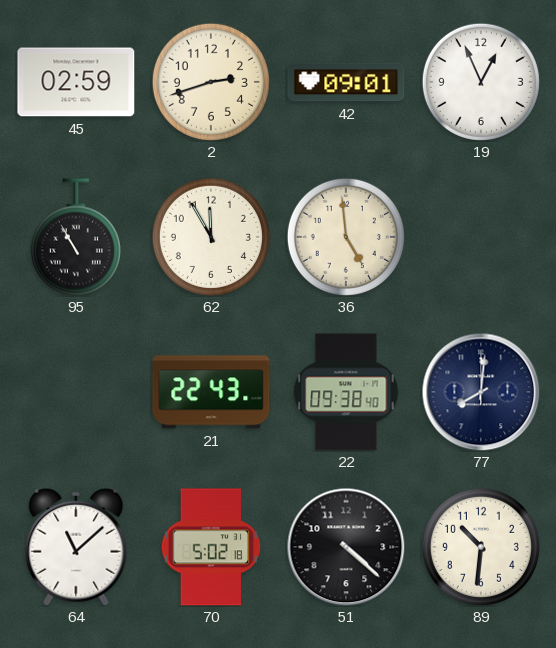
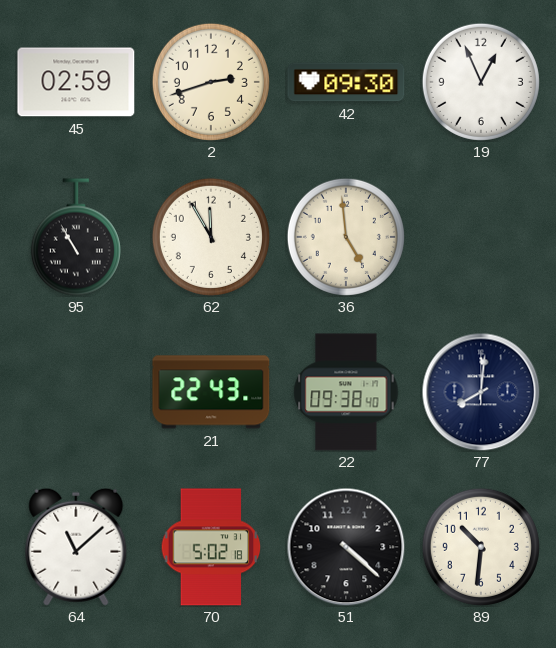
42: 09:01 -> 09:30
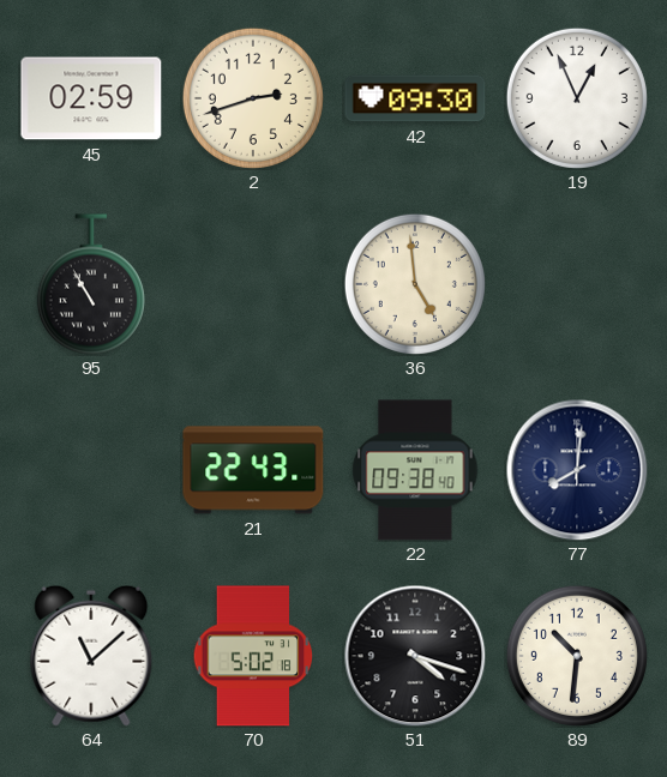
62: 11:55 -> none
51: 4:22 -> 4:18
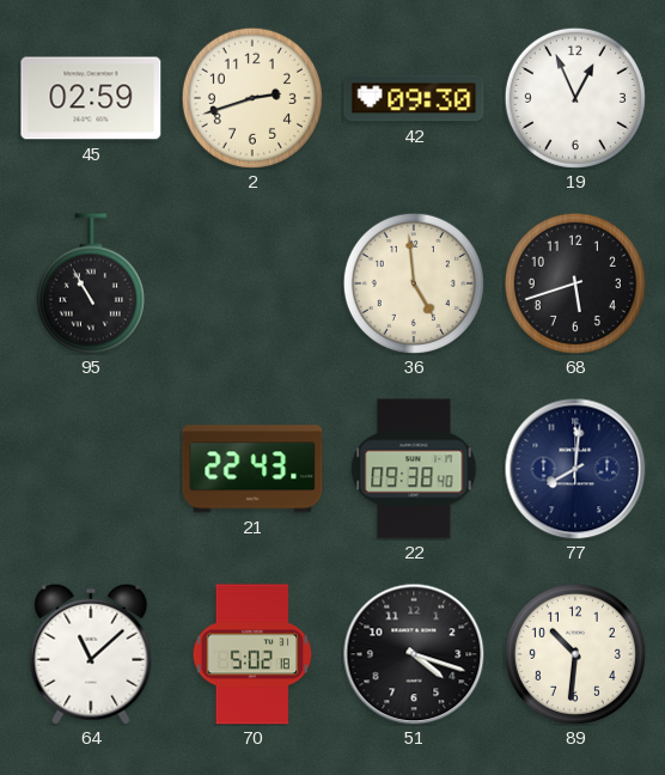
68: none -> 5:42
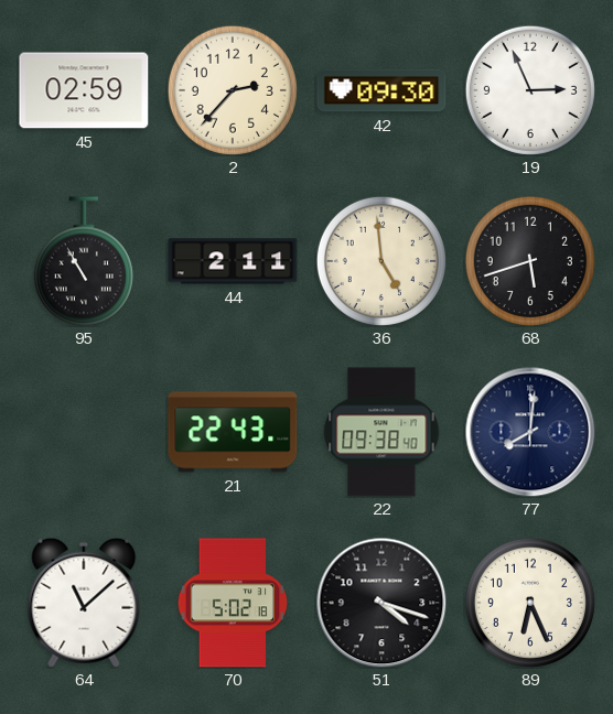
2: 2:42 -> 2:37
19: 12:56 -> 2:56
44: none -> 2:11
89: 10:31 -> 6:26
